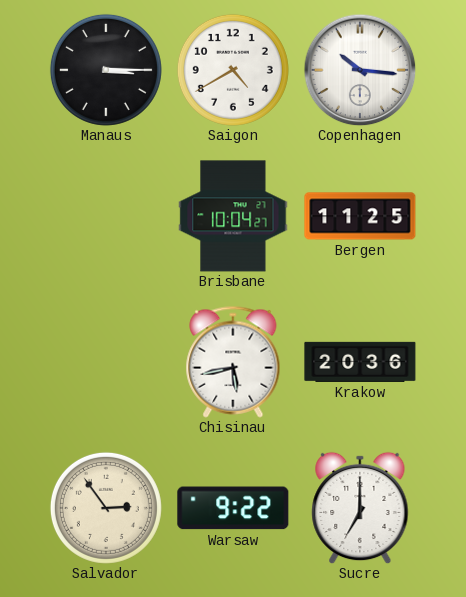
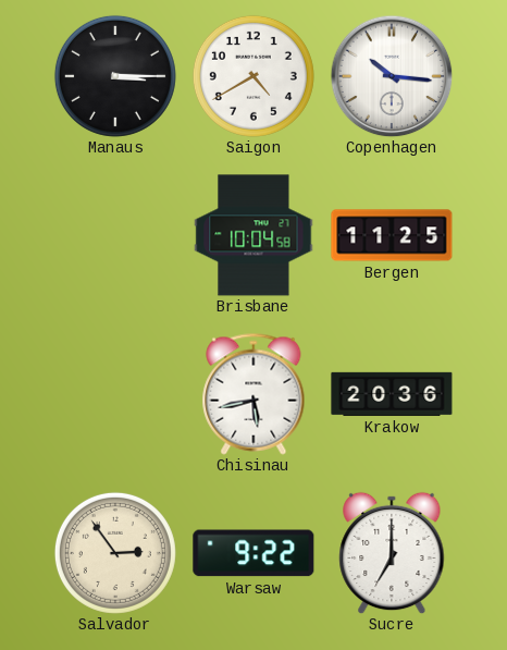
Brisbane: 10:04:27 -> 10:04:58
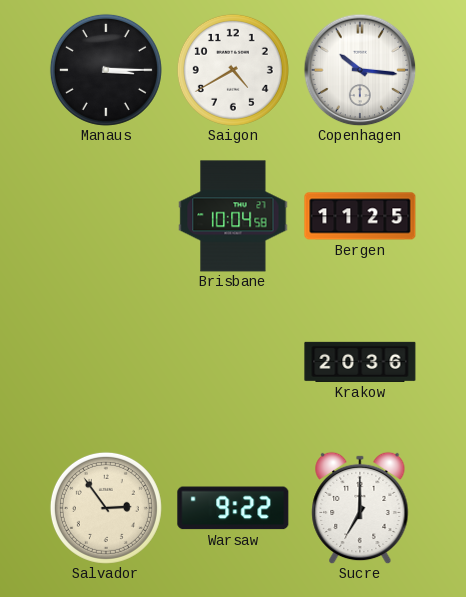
Chisinau: 5:43 -> none
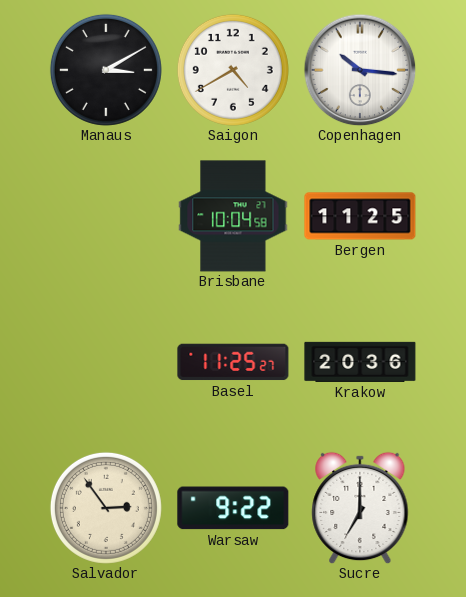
Manaus: 3:15 -> 3:10
Basel: none -> 11:25
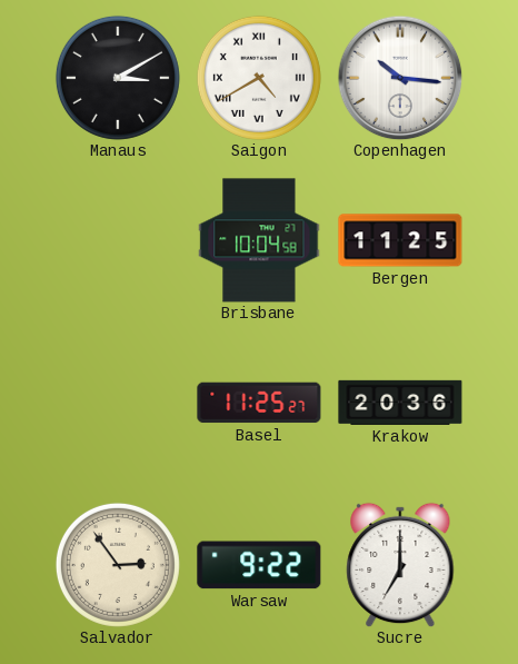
Saigon numerals: Arabic -> Roman
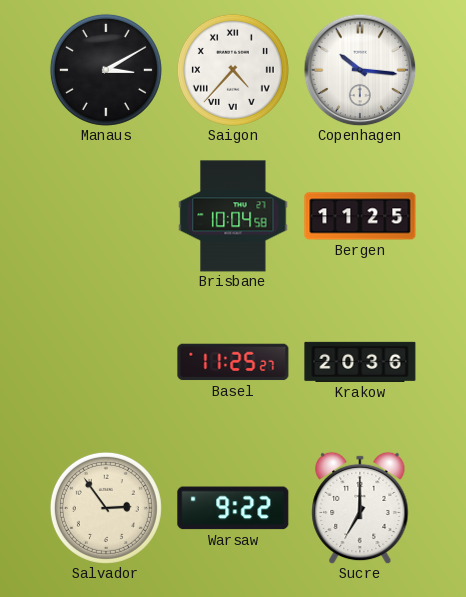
Saigon: 4:40 -> 4:37
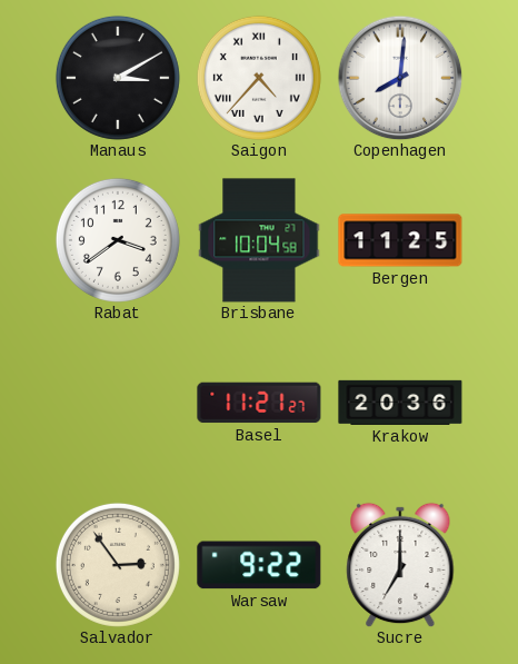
Copenhagen: 10:16 -> 8:01
Rabat: none -> 3:39
Basel: 11:25 -> 11:21
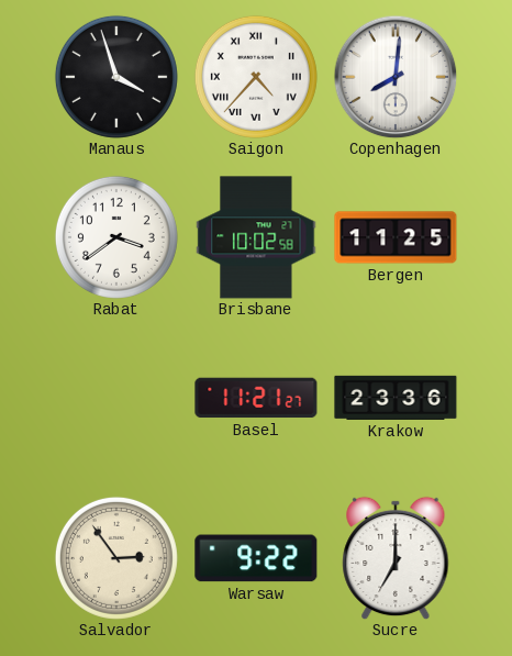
Manaus: 3:10 -> 3:57
Brisbane: 10:04 -> 10:02
Krakow: 20:36 -> 23:36
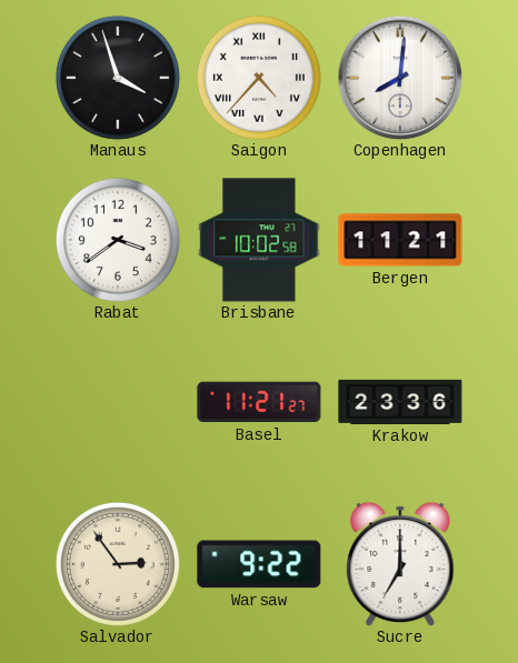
Bergen: 11:25 -> 11:21
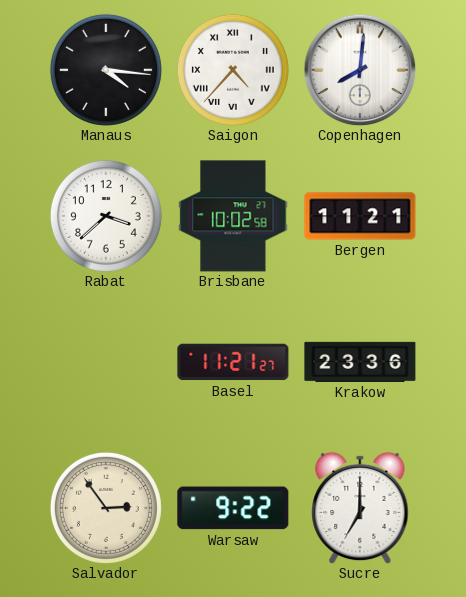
Manaus: 3:57 -> 4:16
Rabat: 3:39 -> 3:38
